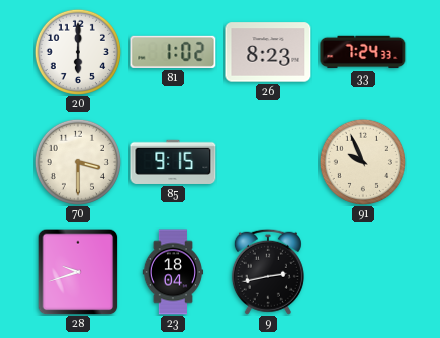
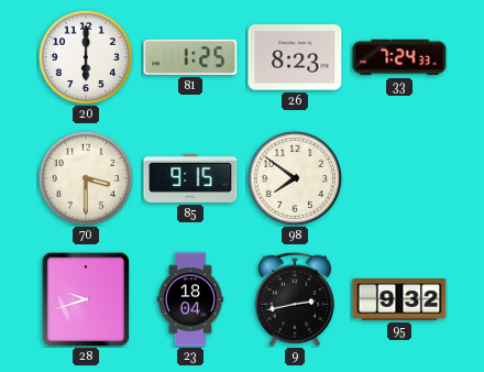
81: 1:02 -> 1:25
98: none -> 7:51
91: 9:56 -> none
95: none -> 9:32
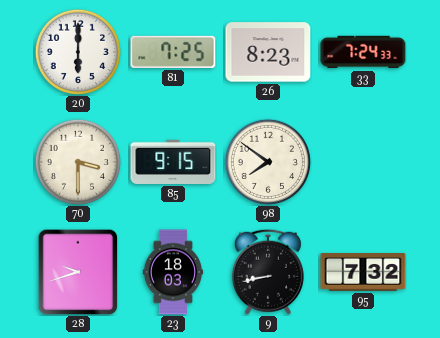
81: 1:25 -> 7:25
23: 18:04 -> 18:03
9: 2:43 -> 8:43
95: 9:32 -> 7:32
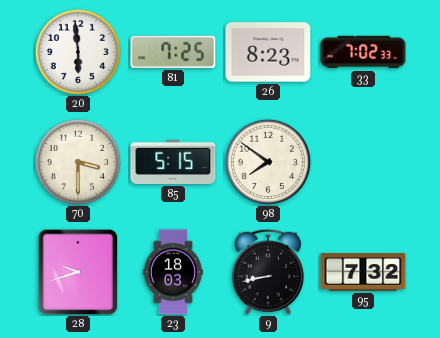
20: 6:00 -> 5:59
33: 7:24 -> 7:02
85: 9:15 -> 5:15
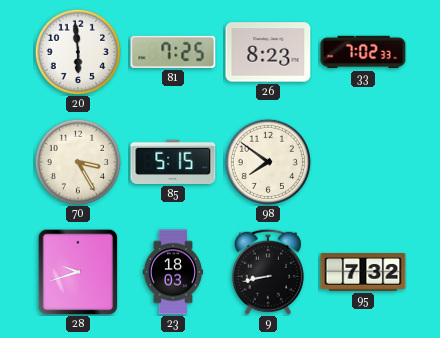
70: 3:30 -> 3:25
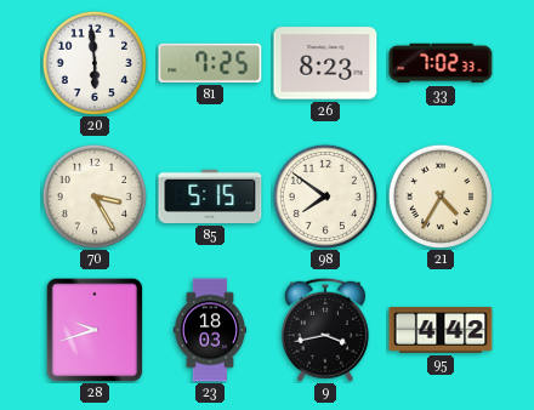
21: none -> 4:35
9: 8:43 -> 3:43
95: 7:32 -> 4:42
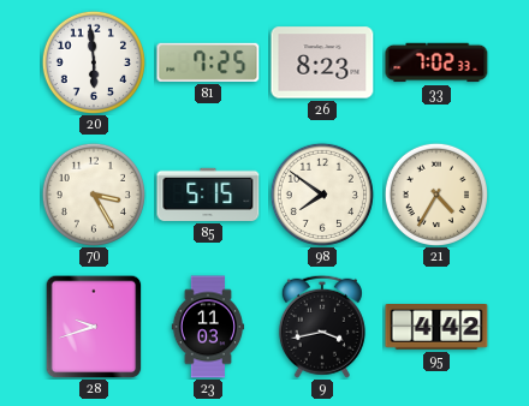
23: 18:03 -> 11:03
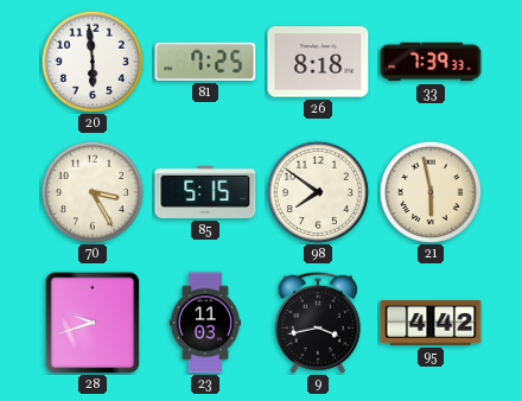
26: 8:23 -> 8:18
33: 7:02 -> 7:39
21: 4:35 -> 5:58
